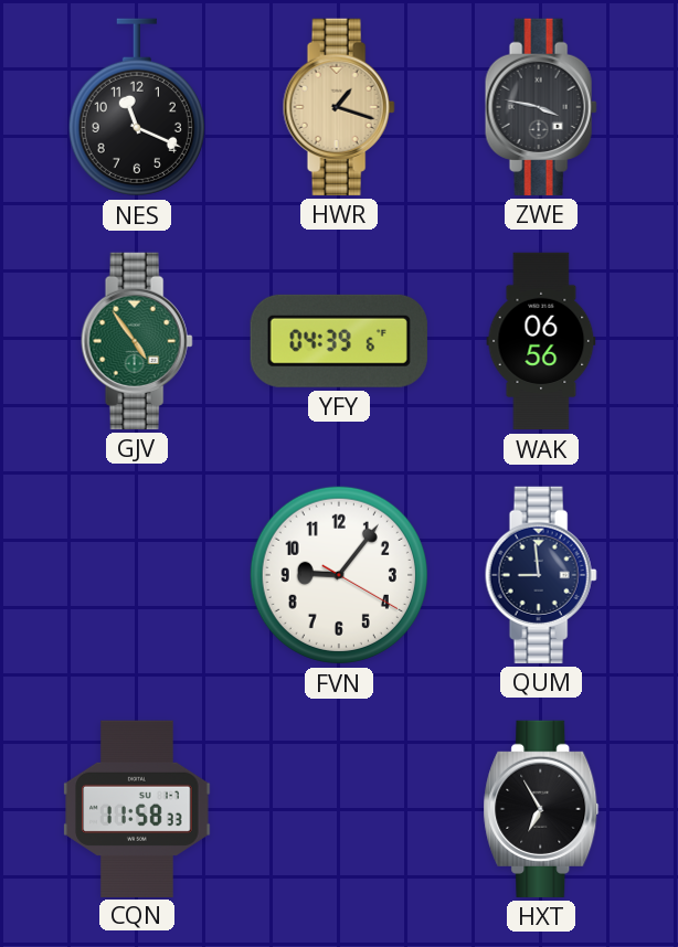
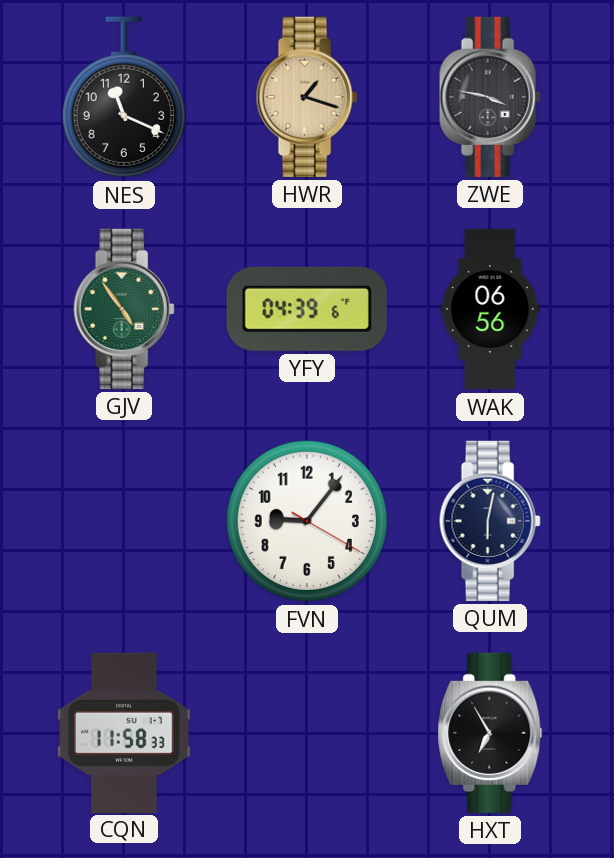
QUM: 8:59 -> 6:02
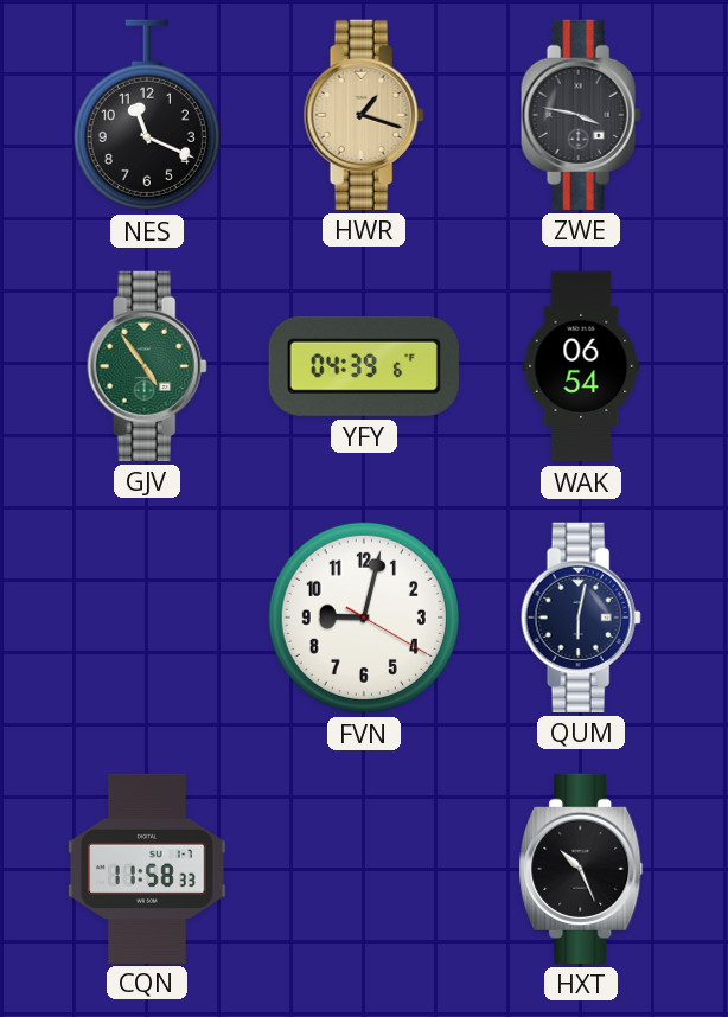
WAK: 06:56 -> 06:54
FVN: 9:06 -> 9:02
HXT: 6:55 -> 10:26
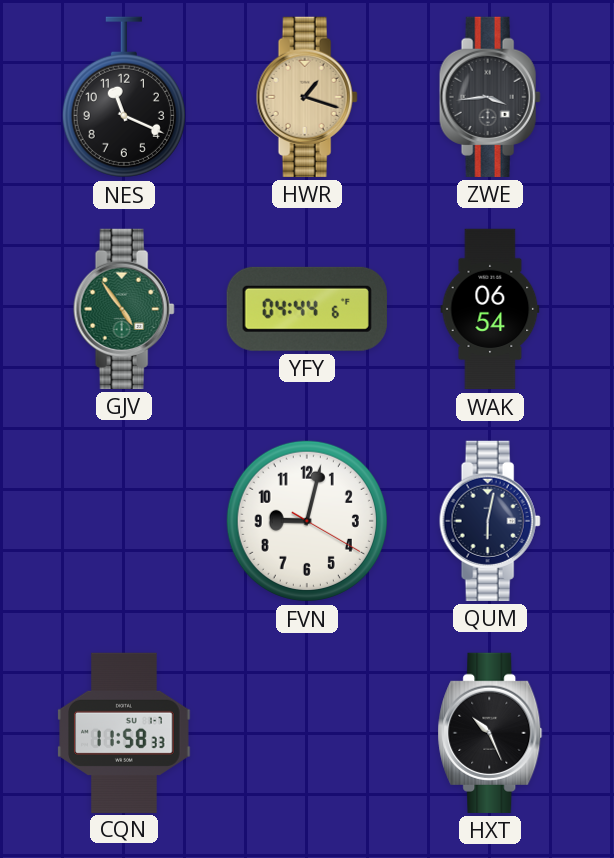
ZWE: 3:47 -> 3:44
YFY: 04:39 -> 04:44
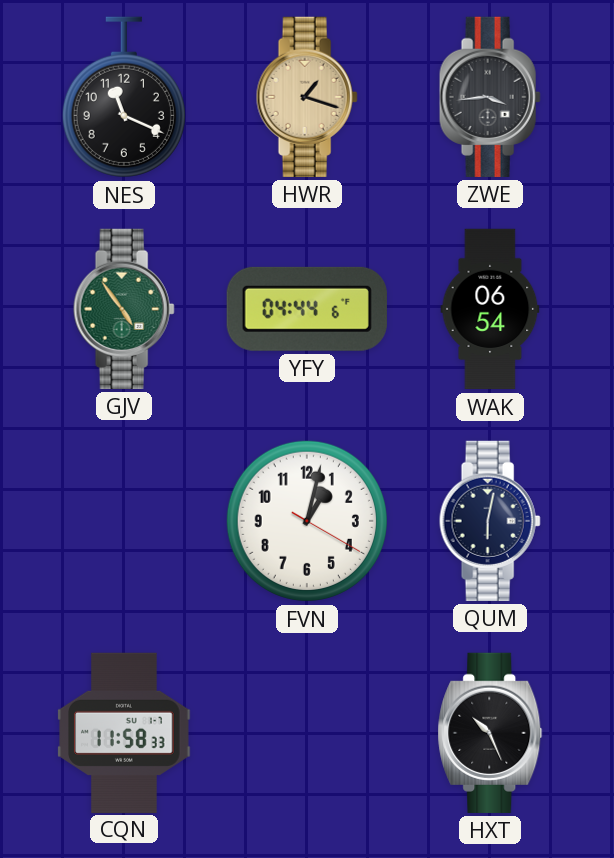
FVN: 9:02 -> 1:02
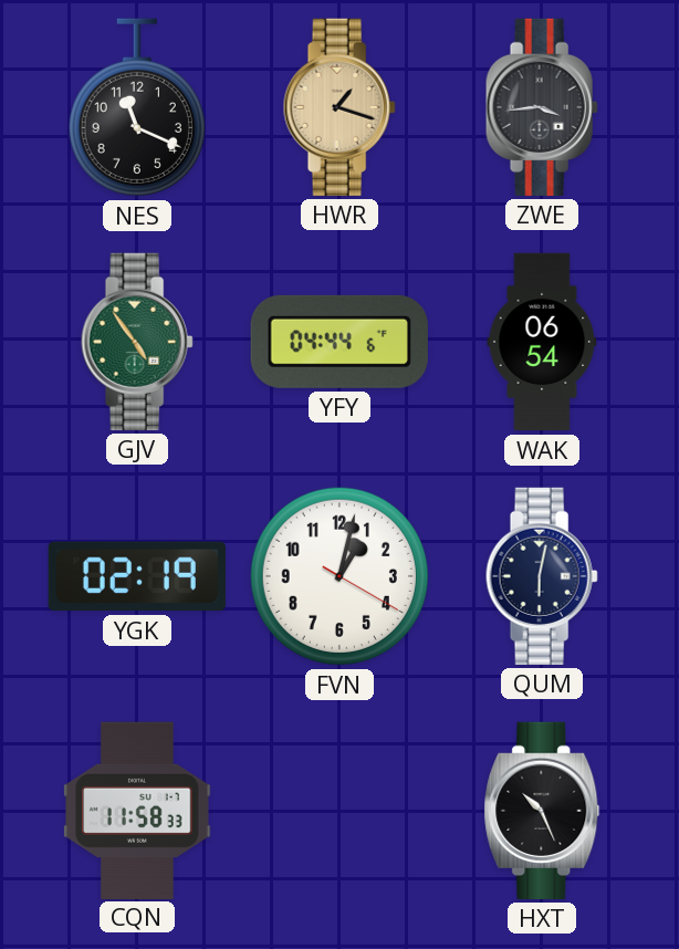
YGK: none -> 02:19
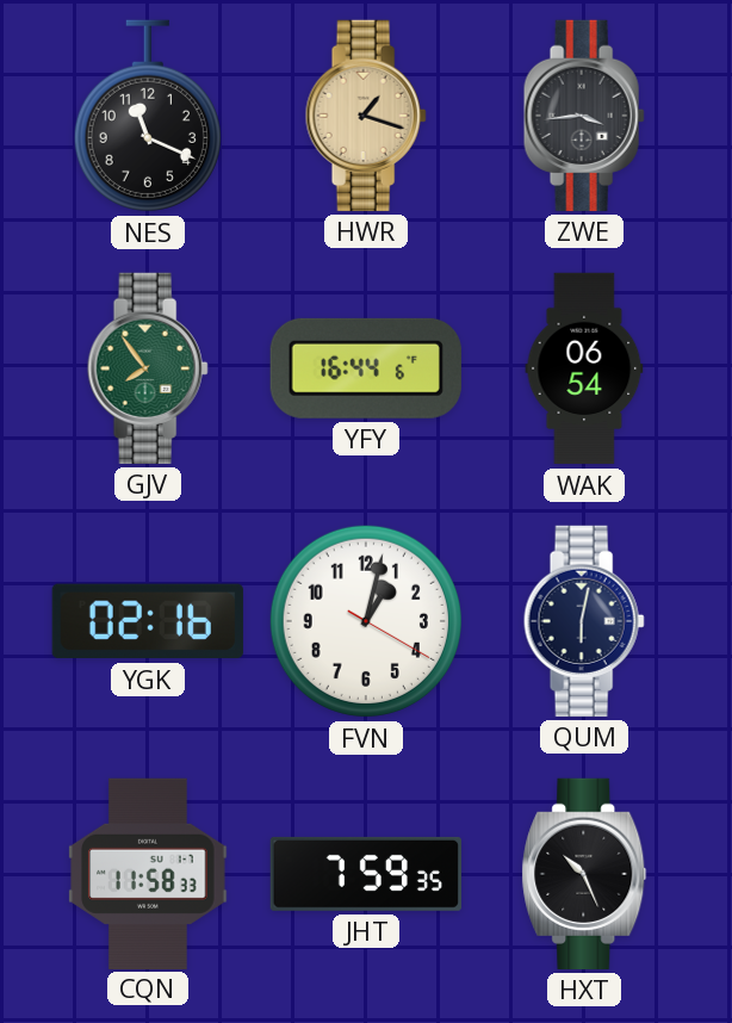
GJV: 4:54 -> 7:54
YFY: 04:44 -> 16:44
YGK: 02:19 -> 02:16
JHT: none -> 7:59
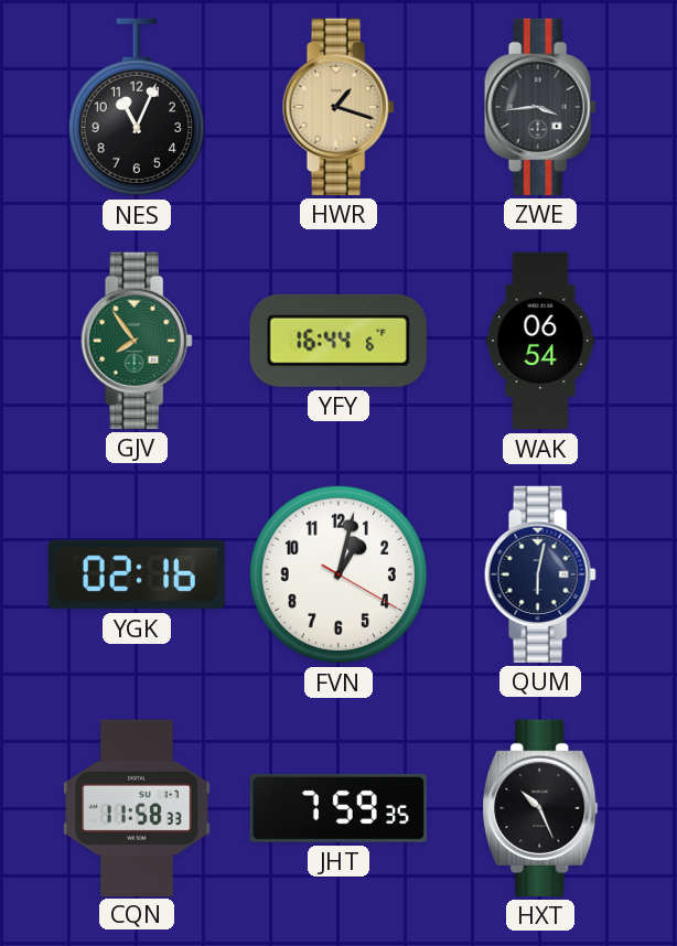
NES: 11:19 -> 11:04
